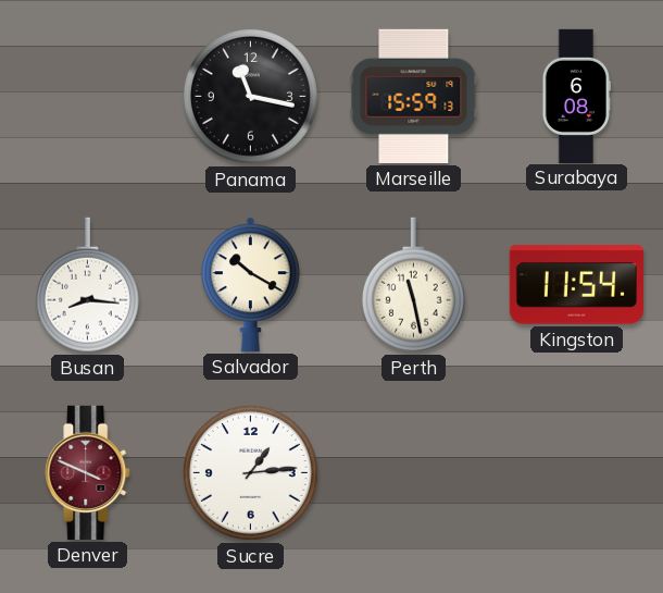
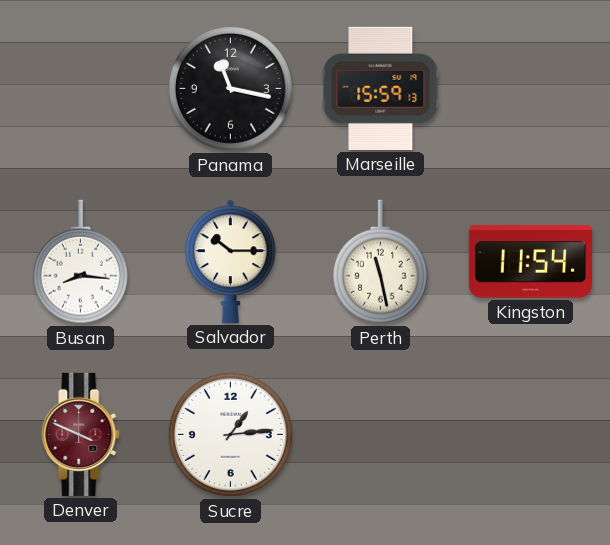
Surabaya: 6:08 -> none
Salvador: 10:20 -> 10:15
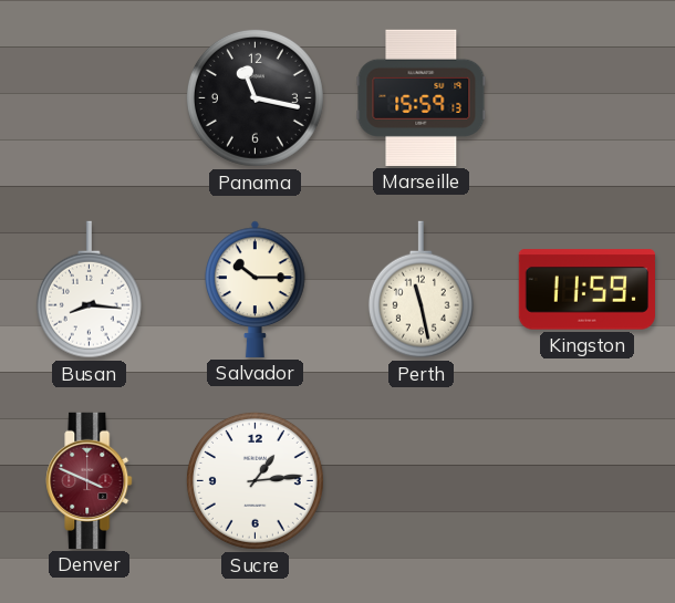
Kingston: 11:54 -> 11:59
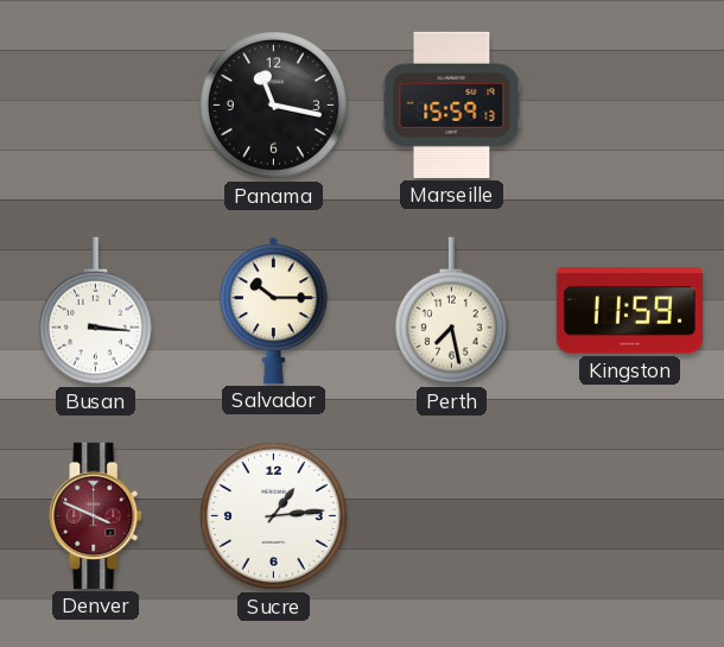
Busan: 8:16 -> 3:16
Perth: 11:28 -> 7:28
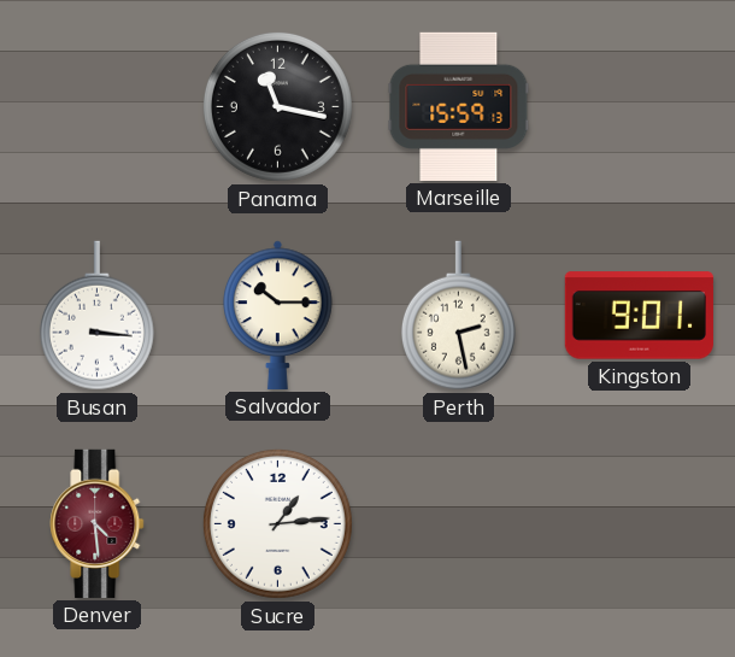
Perth: 7:28 -> 2:28
Kingston: 11:59 -> 9:01
Denver: 3:49 -> 4:29
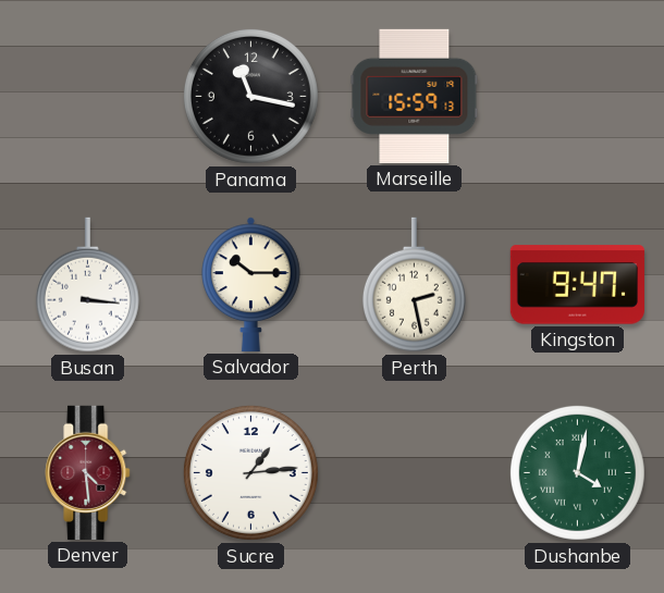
Kingston: 9:01 -> 9:47
Dushanbe: none -> 4:02
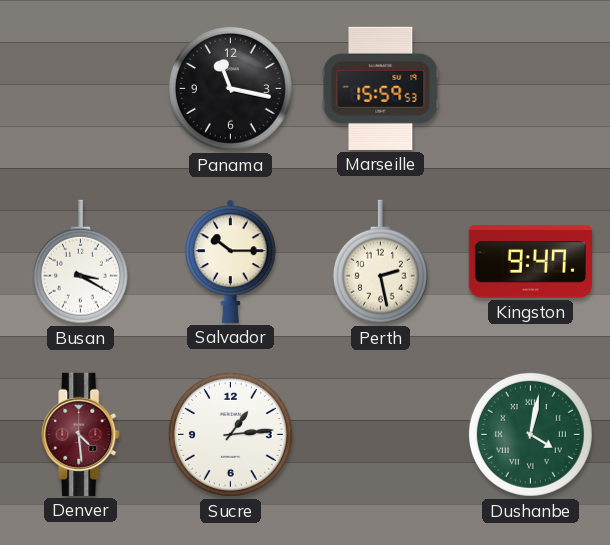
Marseille: 15:59:13 -> 15:59:53
Busan: 3:16 -> 3:20
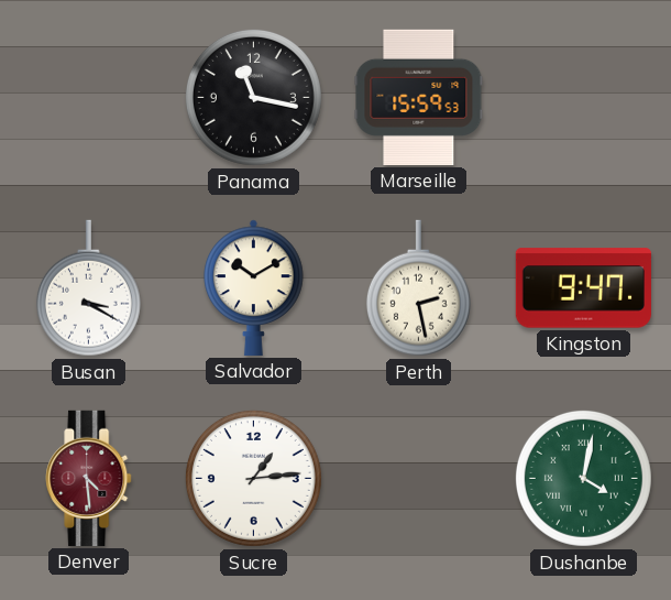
Salvador: 10:15 -> 10:10
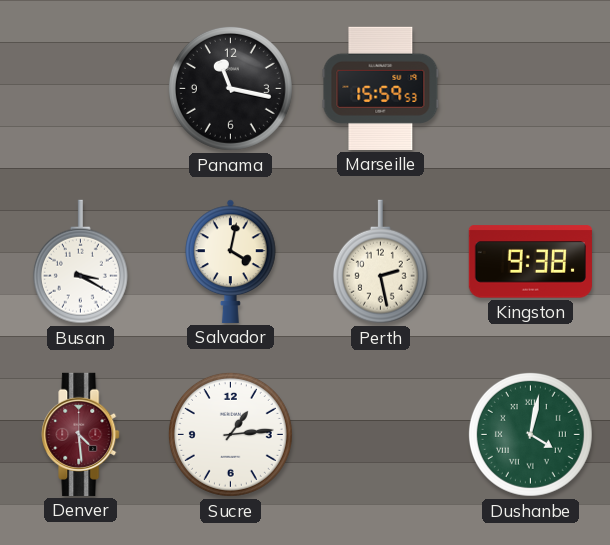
Salvador: 10:10 -> 4:02
Kingston: 9:47 -> 9:38
